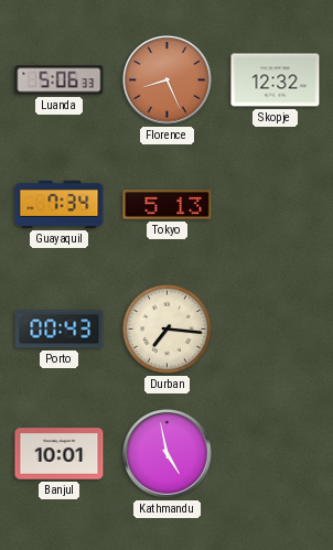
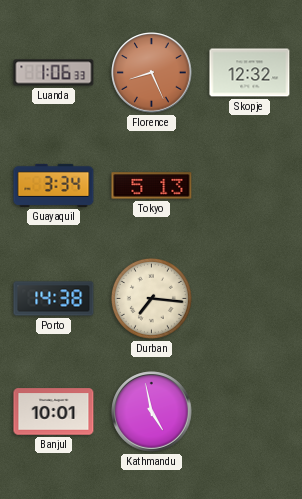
Luanda: 5:06 -> 1:06
Guayaquil: 7:34 -> 3:34
Porto: 00:43 -> 14:38
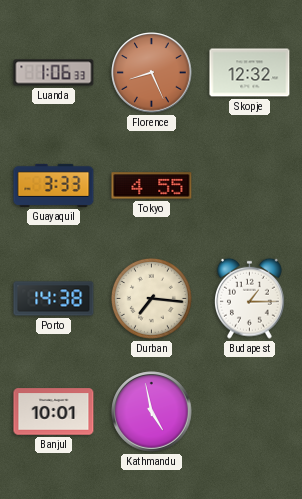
Guayaquil: 3:34 -> 3:33
Tokyo: 5:13 -> 4:55
Budapest: none -> 1:15
